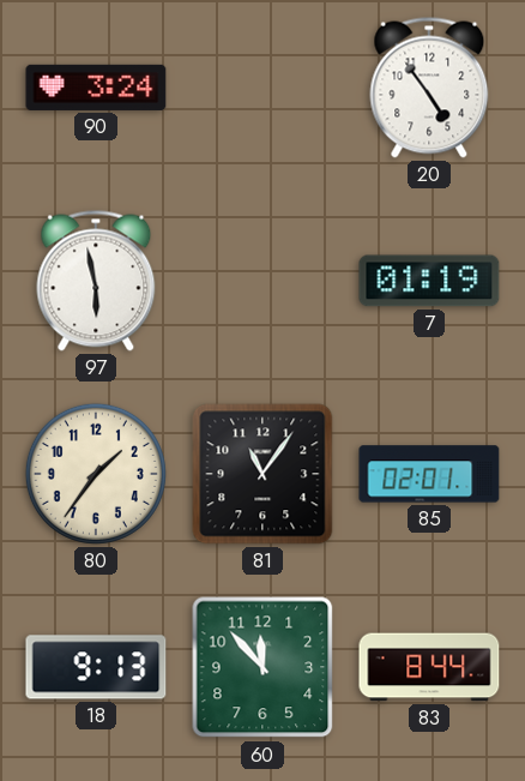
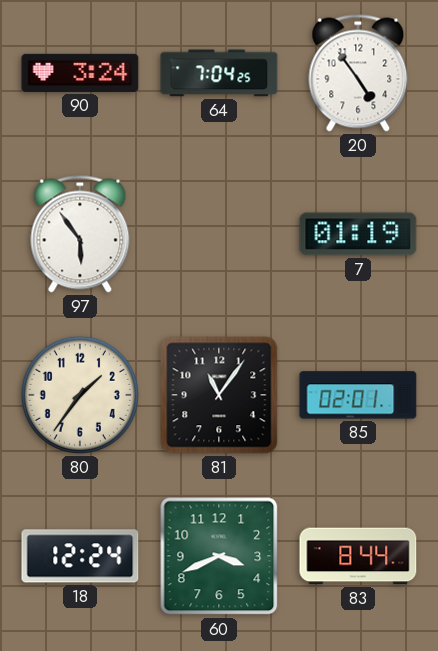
64: none -> 7:04
97: 5:58 -> 5:54
18: 9:13 -> 12:24
60: 11:53 -> 3:41
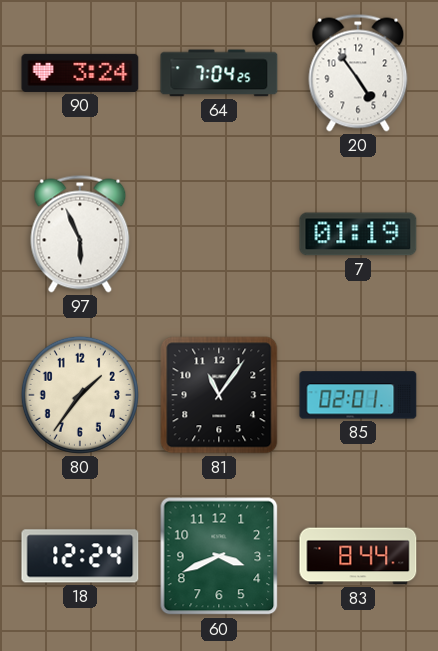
97: 5:54 -> 5:56
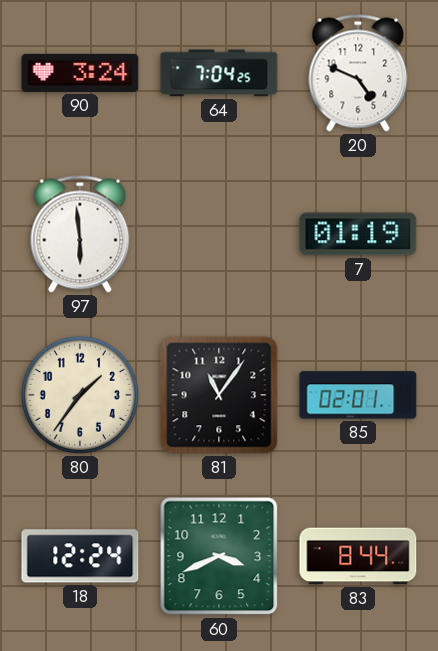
20: 4:54 -> 4:49
97: 5:56 -> 5:59
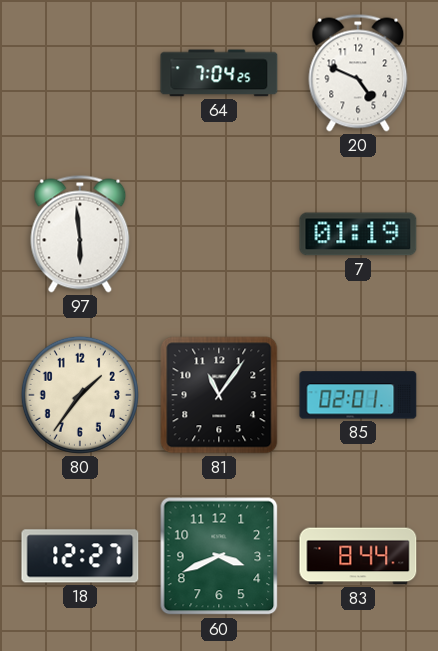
90: 3:24 -> none
18: 12:24 -> 12:27
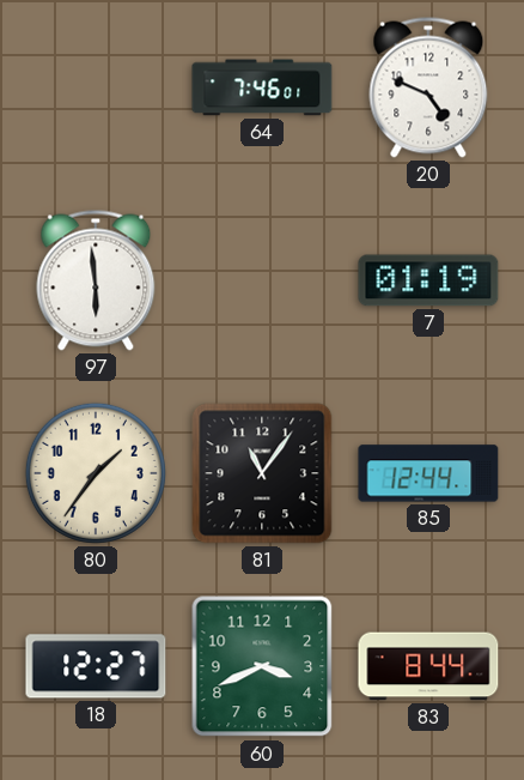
64: 7:04 -> 7:46
85: 02:01 -> 12:44
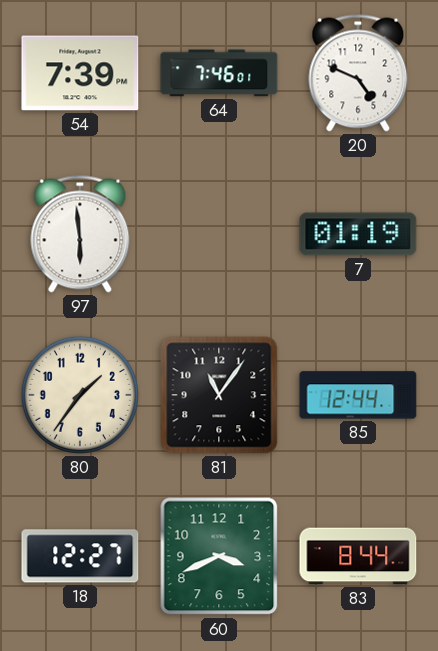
54: none -> 7:39
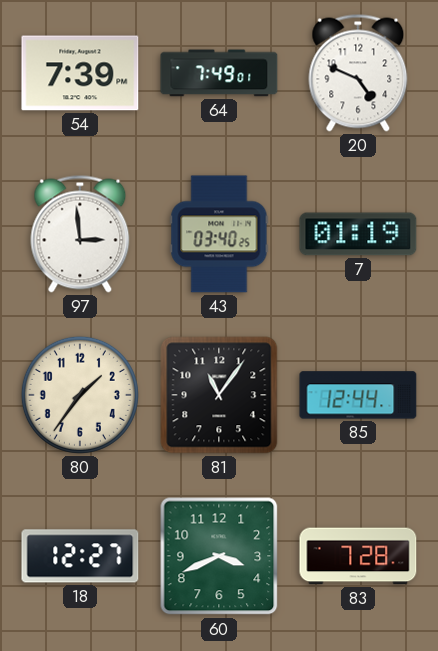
64: 7:46 -> 7:49
97: 5:59 -> 2:59
43: none -> 03:40
83: 8:44 -> 7:28
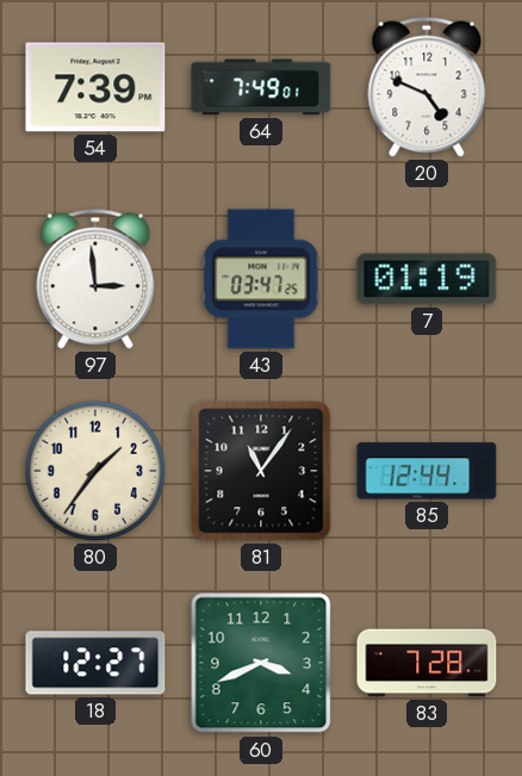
43: 03:40 -> 03:47
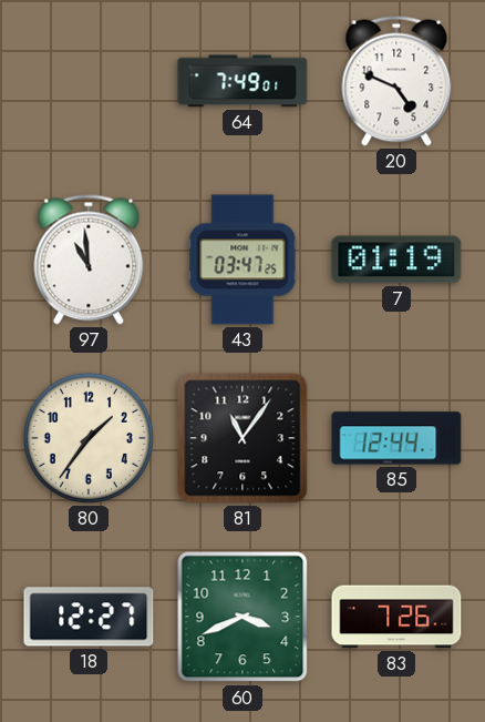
54: 7:39 -> none
97: 2:59 -> 10:59
83: 7:28 -> 7:26
